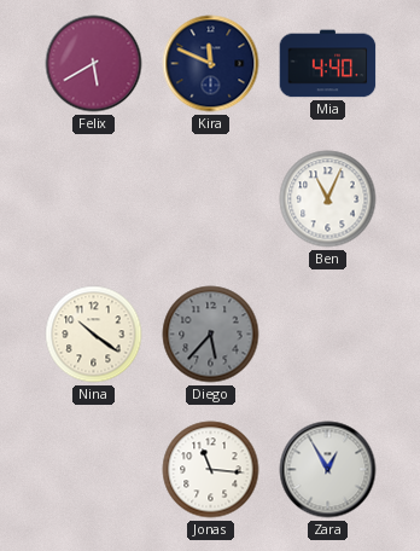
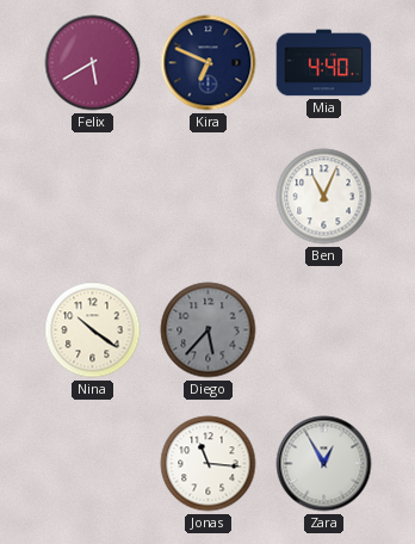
Kira: 11:49 -> 6:49
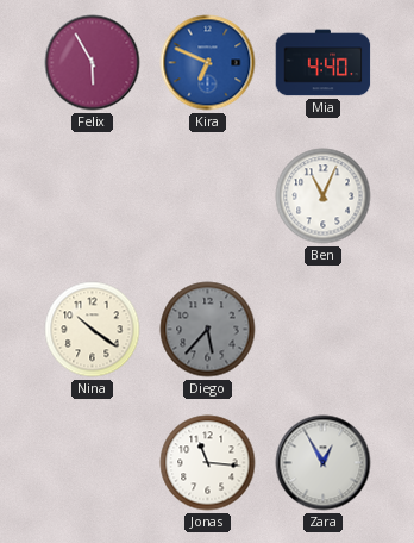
Felix: 5:40 -> 5:55
Kira dial: navy -> blue
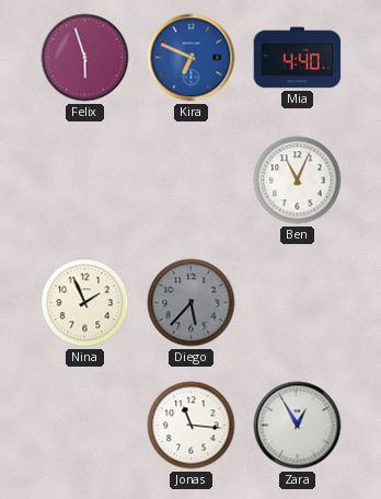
Felix: 5:55 -> 5:57
Nina: 10:21 -> 1:56
